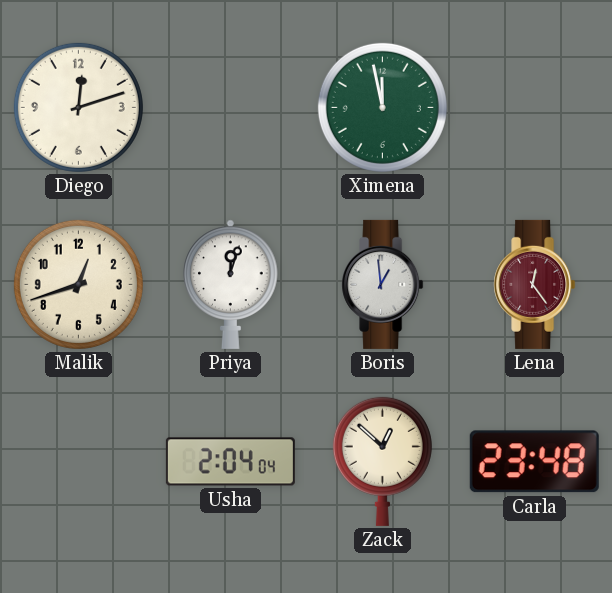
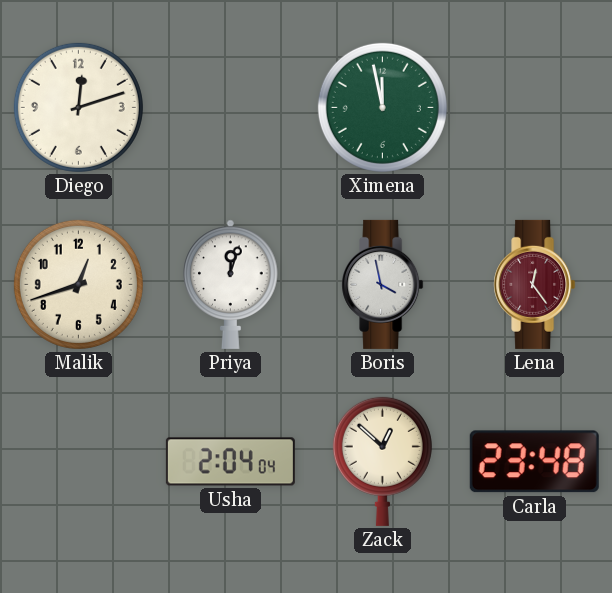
Boris: 12:59 -> 3:58
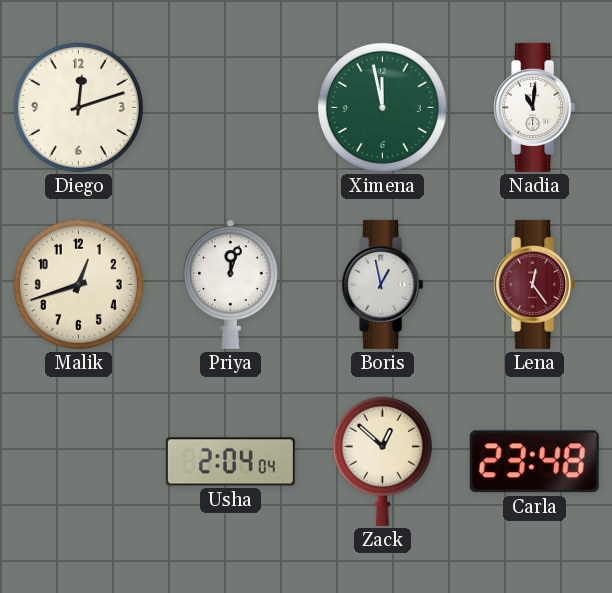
Nadia: none -> 11:01
Boris: 3:58 -> 12:58
